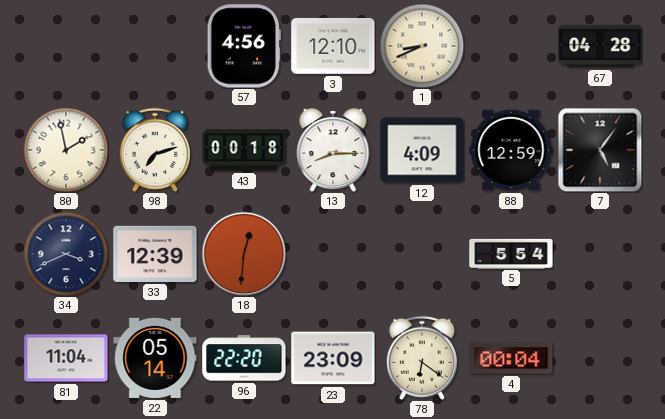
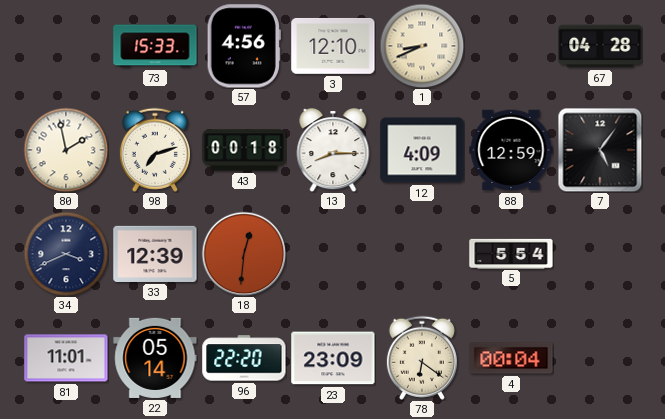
73: none -> 15:33
81: 11:04 -> 11:01
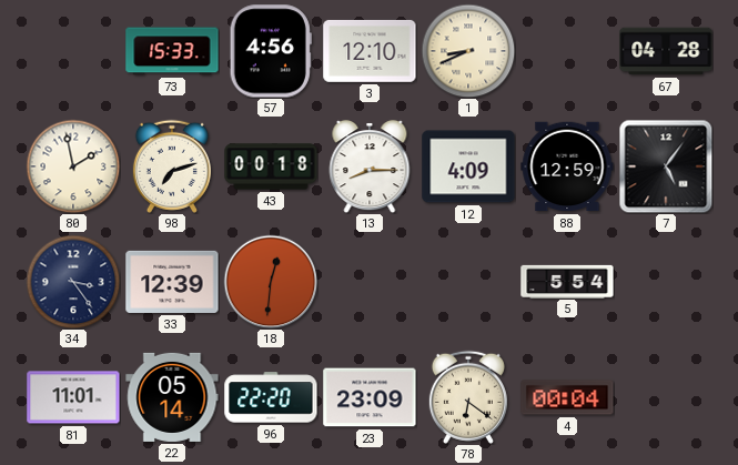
34: 3:41 -> 3:24
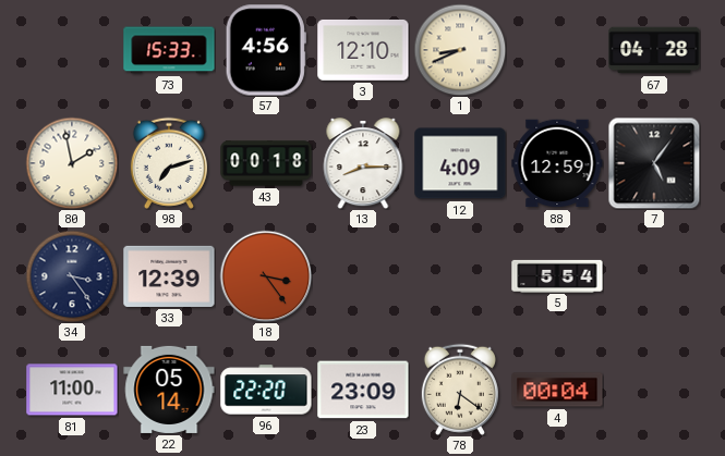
18: 12:31 -> 3:24
81: 11:01 -> 11:00
